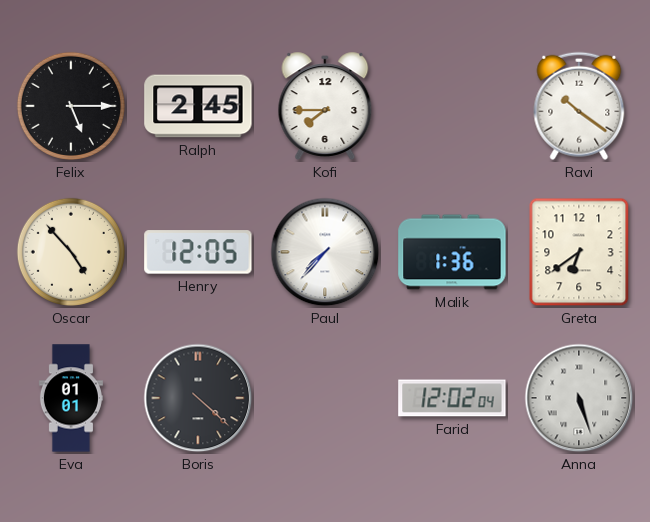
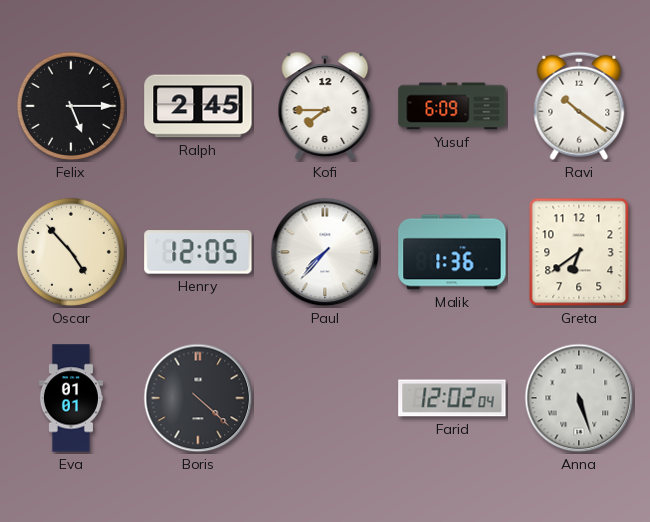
Yusuf: none -> 6:09
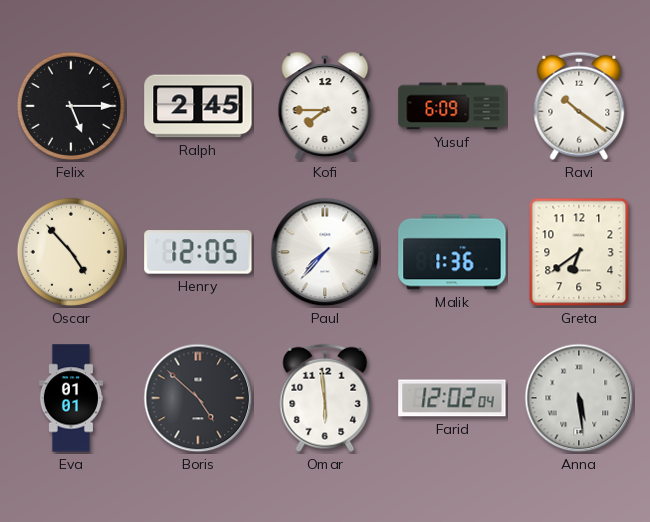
Boris: 4:22 -> 4:52
Omar: none -> 5:59
Anna: 5:27 -> 5:29
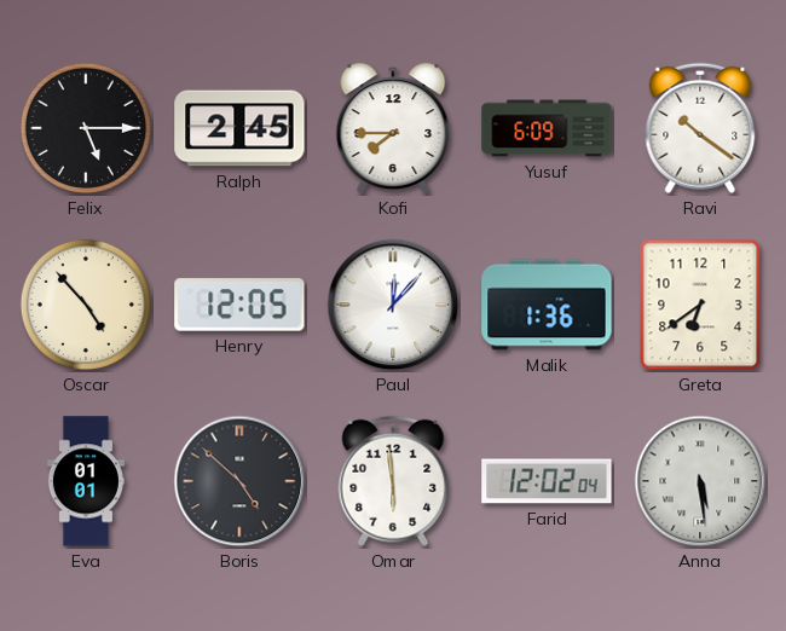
Paul: 7:37 -> 12:07
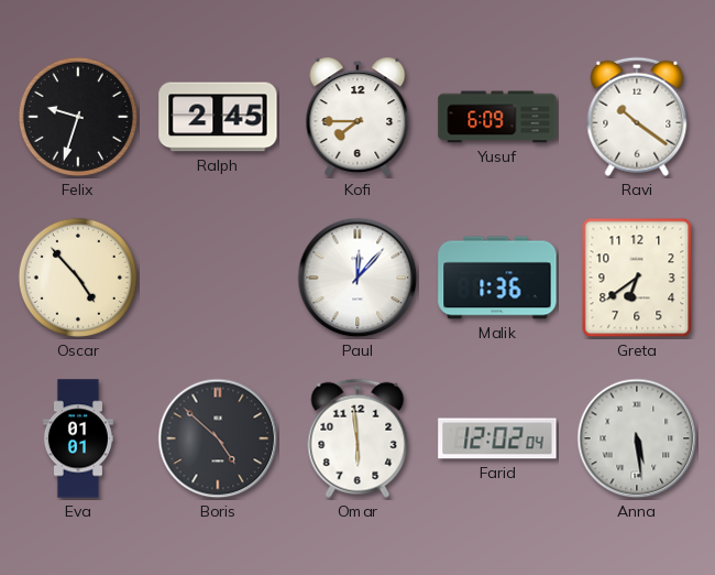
Felix: 5:15 -> 9:33
Henry: 12:05 -> none
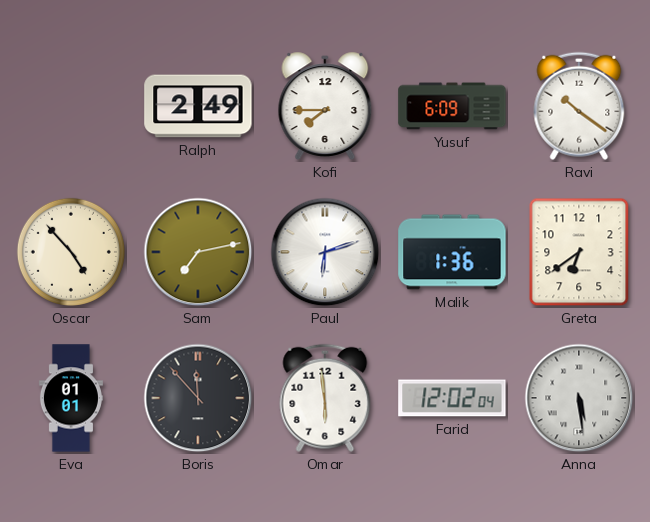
Felix: 9:33 -> none
Ralph: 2:45 -> 2:49
Sam: none -> 7:13
Paul: 12:07 -> 6:12
Boris: 4:52 -> 11:53
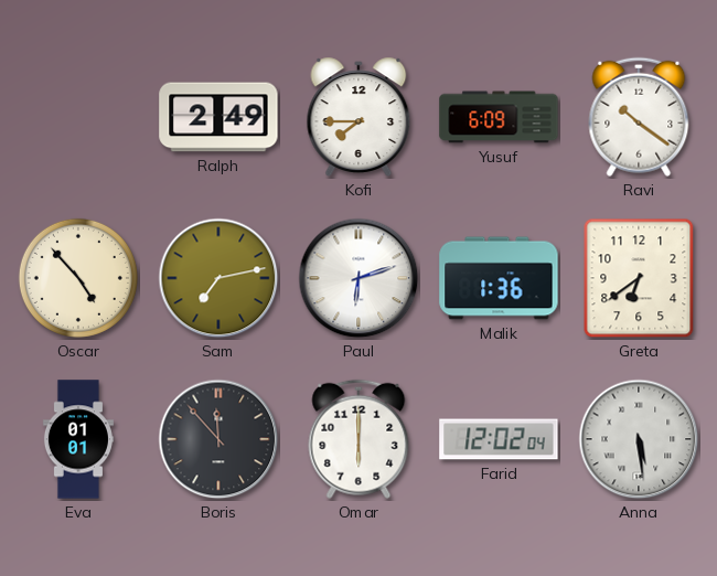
Omar: 5:59 -> 6:00
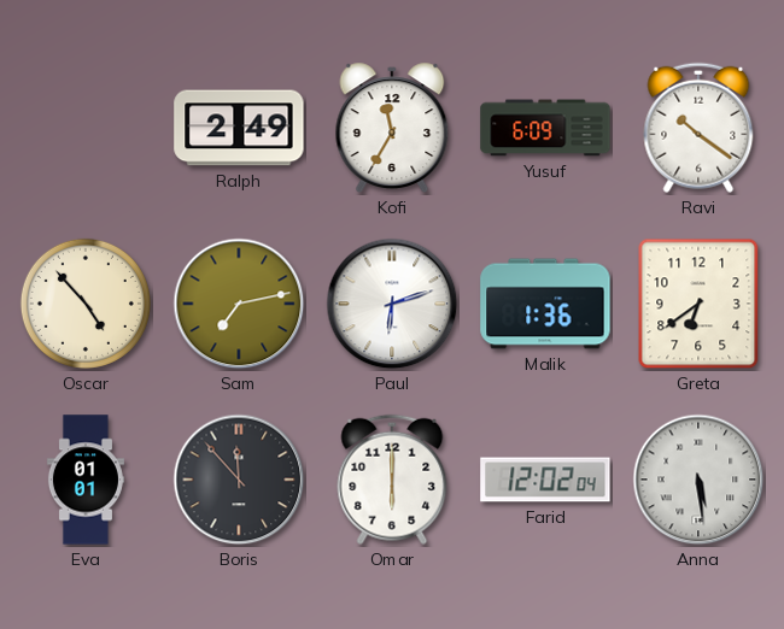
Kofi: 7:45 -> 11:35
